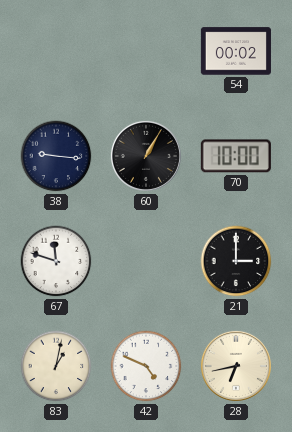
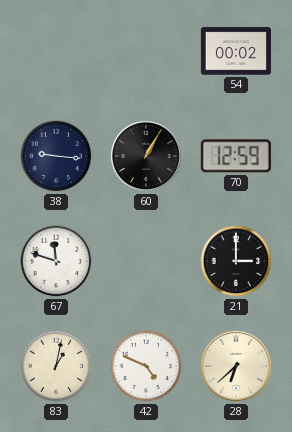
70: 10:00 -> 12:59
28: 6:43 -> 6:38
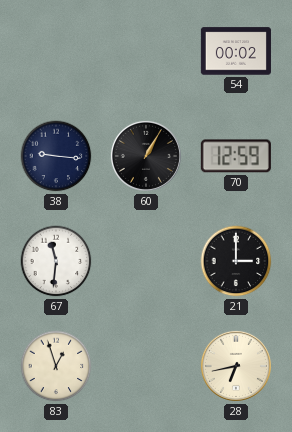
67: 11:48 -> 11:31
83: 1:02 -> 12:57
42: 4:49 -> none
28: 6:38 -> 6:43
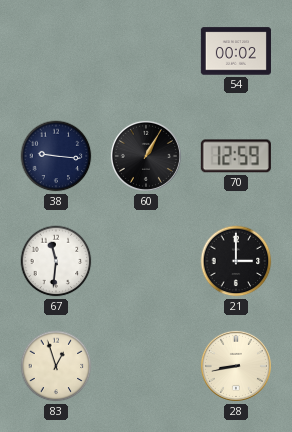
28: 6:43 -> 8:43
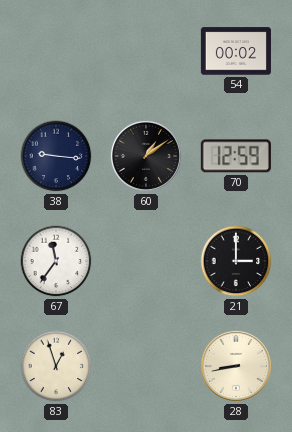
60: 1:05 -> 1:09
67: 11:31 -> 11:36
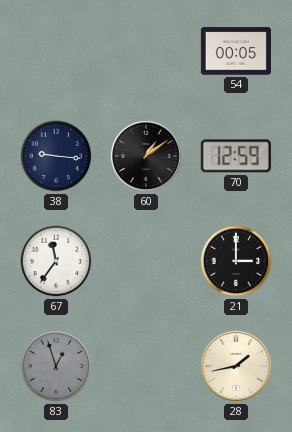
54: 00:02 -> 00:05
83 dial: cream -> grey
28: 8:43 -> 1:43
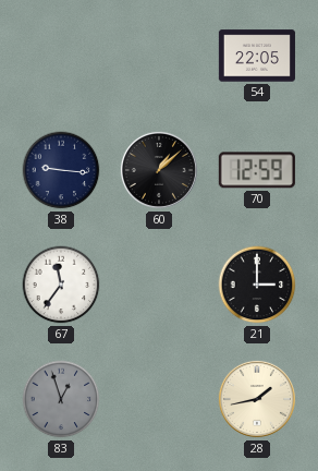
54: 00:05 -> 22:05
60: 1:09 -> 1:08
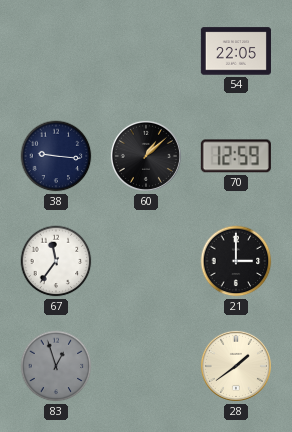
28: 1:43 -> 1:39
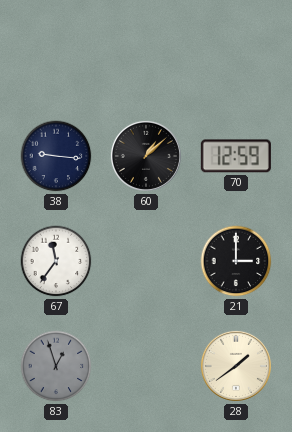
54: 22:05 -> none
